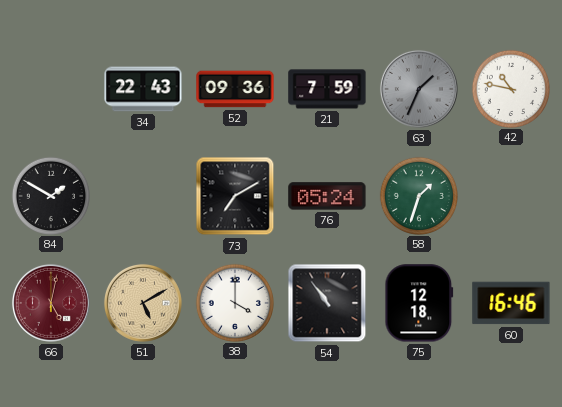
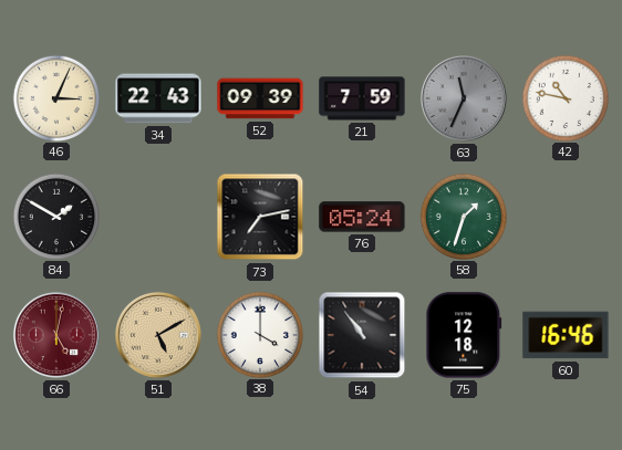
46: none -> 3:04
52: 09:36 -> 09:39
63: 1:34 -> 11:34
73: 7:10 -> 7:13
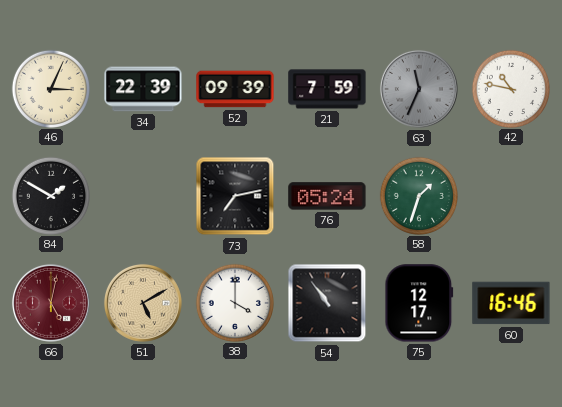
34: 22:43 -> 22:39
75: 12:18 -> 12:17
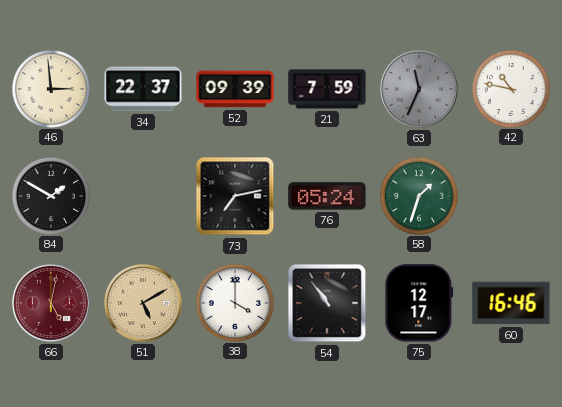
46: 3:04 -> 2:59
34: 22:39 -> 22:37
